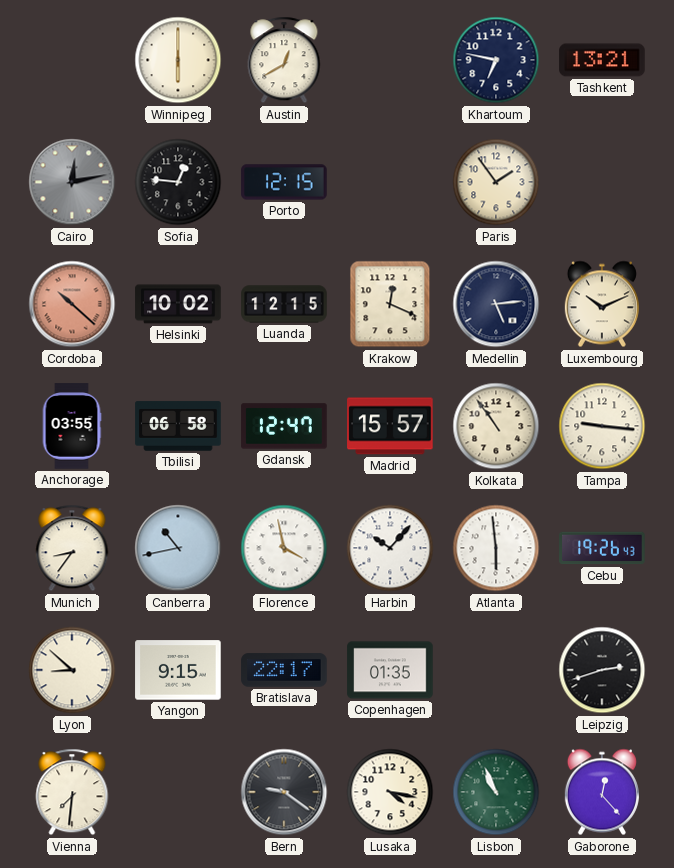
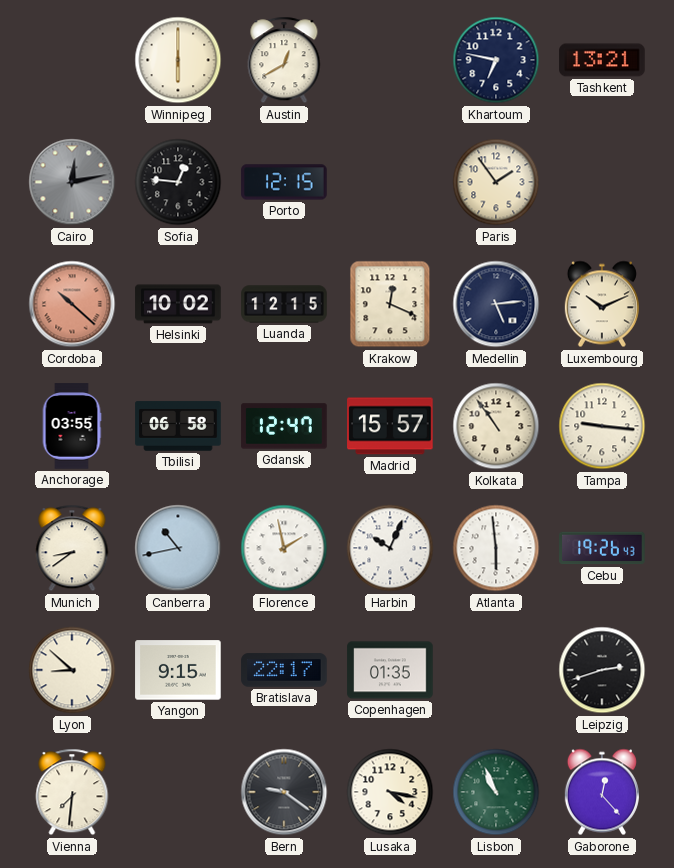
Munich: 8:36 -> 8:39
Florence: 3:58 -> 1:58
Harbin: 10:07 -> 10:04
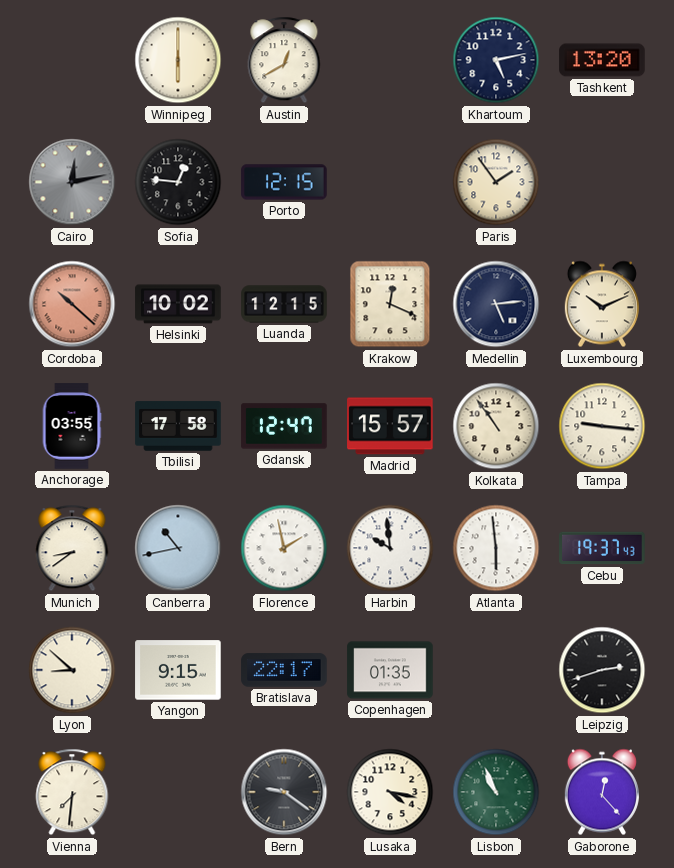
Khartoum: 6:47 -> 5:13
Tashkent: 13:21 -> 13:20
Tbilisi: 06:58 -> 17:58
Harbin: 10:04 -> 9:59
Cebu: 19:26 -> 19:37
